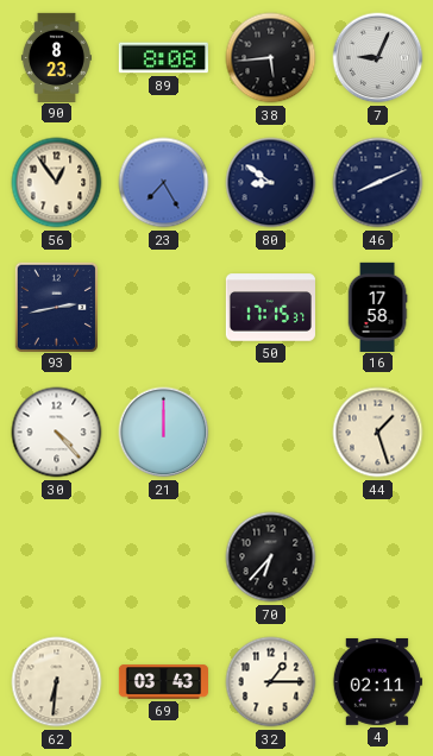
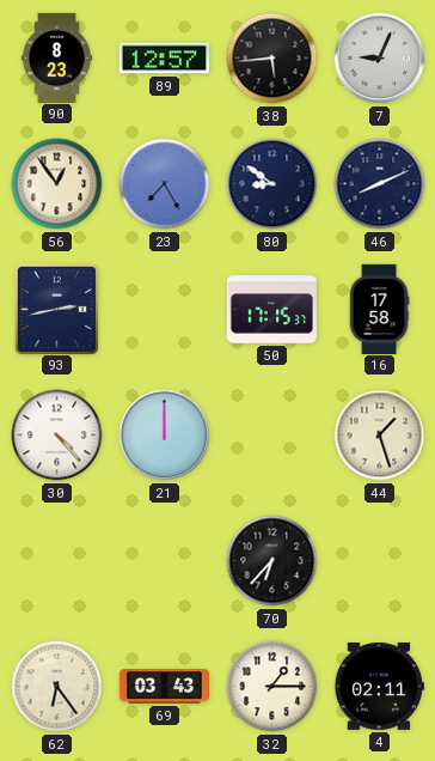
89: 8:08 -> 12:57
62: 6:31 -> 6:24
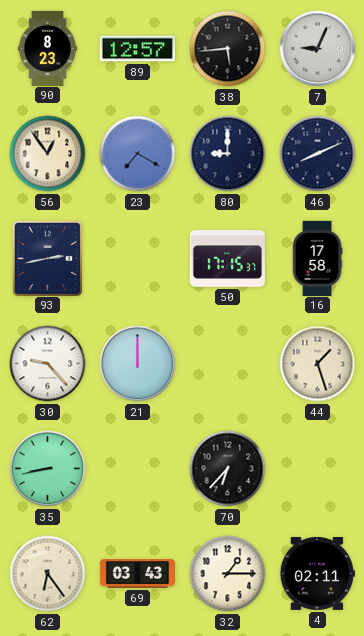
23: 7:25 -> 7:20
80: 8:51 -> 9:00
30: 4:23 -> 9:23
35: none -> 8:43
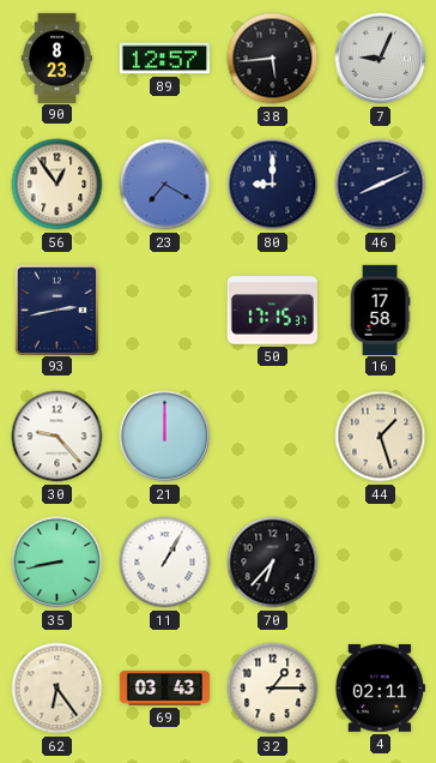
11: none -> 1:05
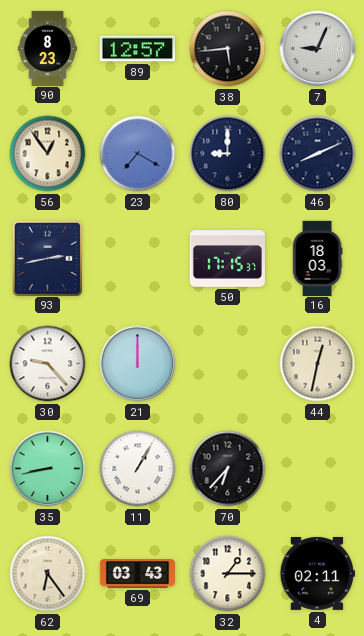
16: 17:58 -> 18:03
44: 1:27 -> 12:32
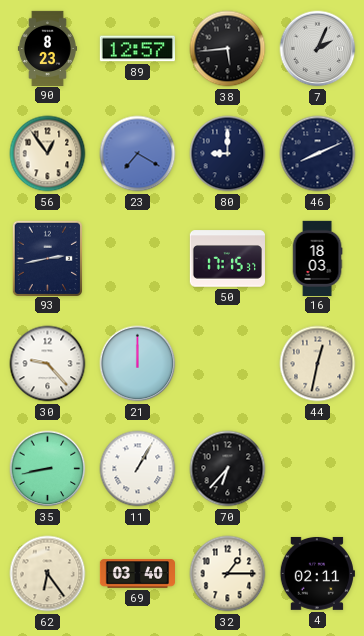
7: 9:04 -> 2:04
69: 03:43 -> 03:40
